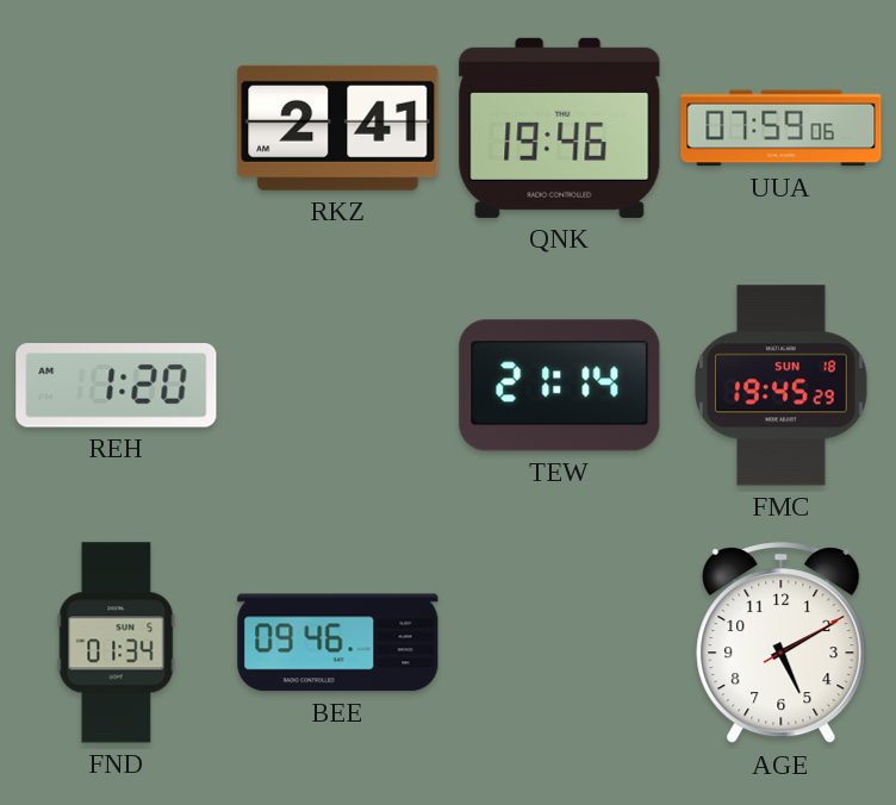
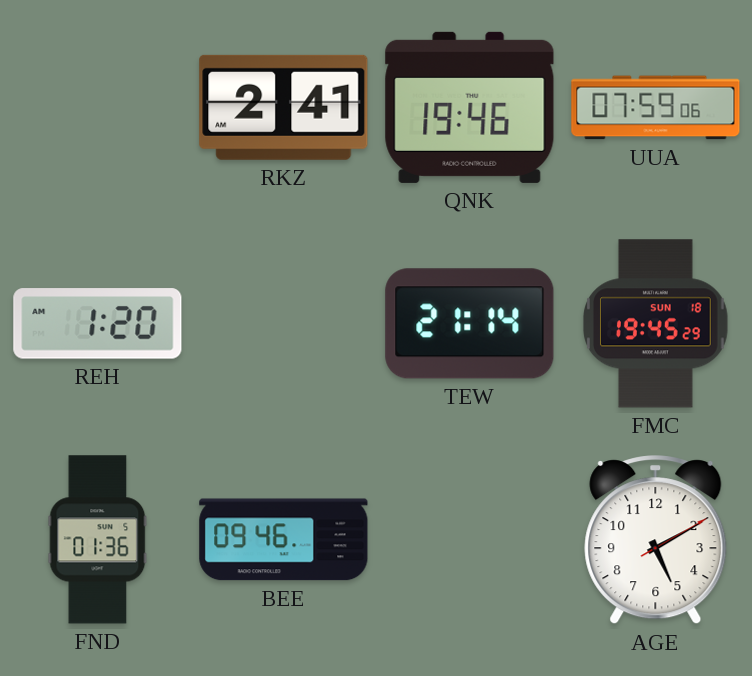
FND: 01:34 -> 01:36
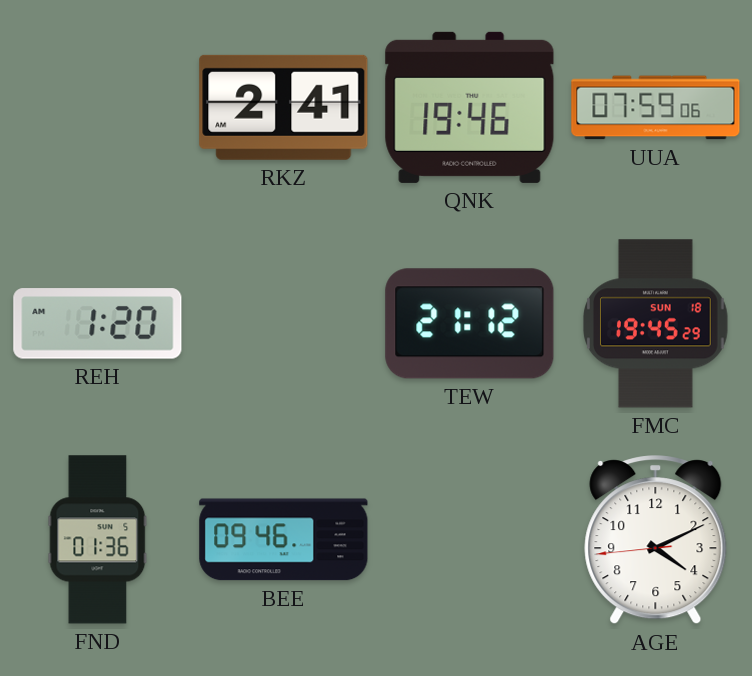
TEW: 21:14 -> 21:12
AGE: 5:10 -> 4:10
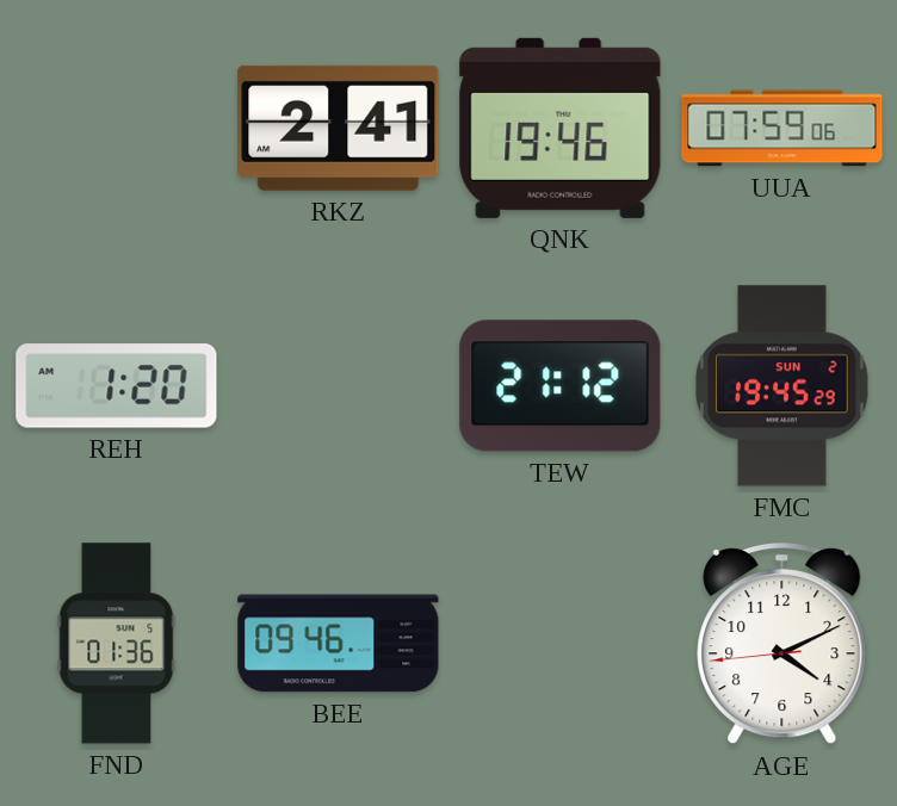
FMC date: SUN 18 -> SUN 2
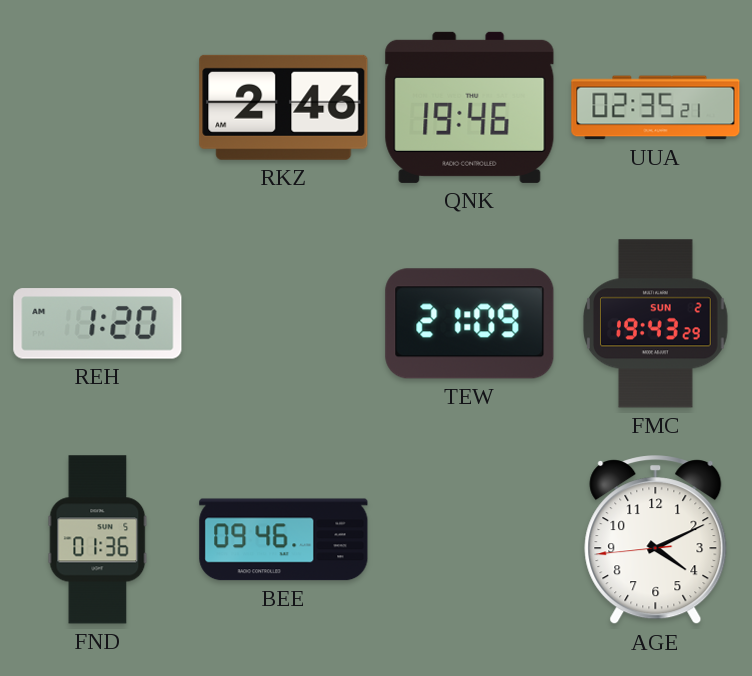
RKZ: 2:41 -> 2:46
UUA: 07:59 -> 02:35
TEW: 21:12 -> 21:09
FMC: 19:45 -> 19:43
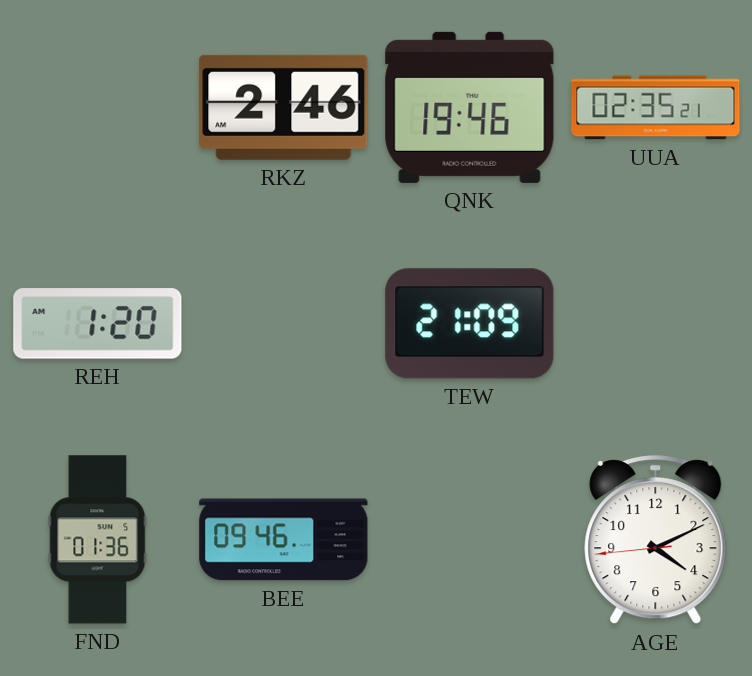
FMC: 19:43 -> none
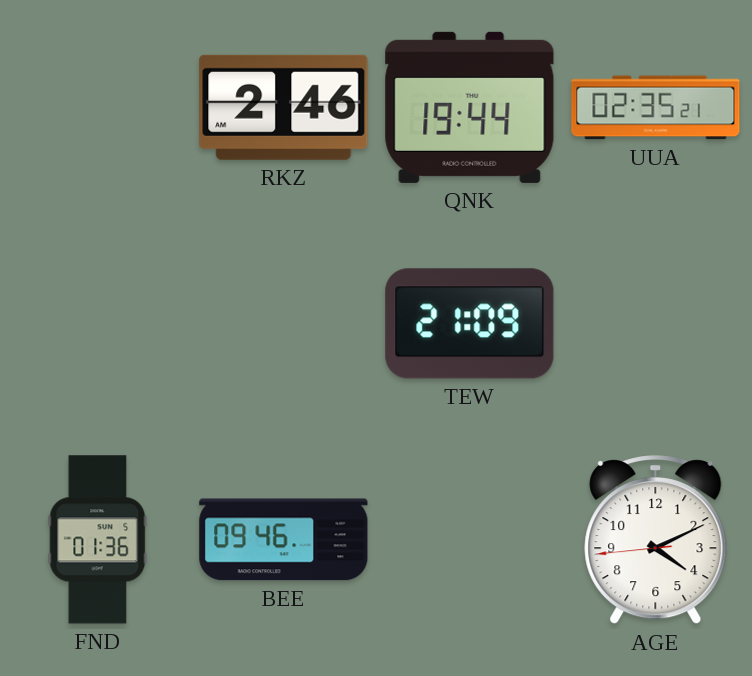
QNK: 19:46 -> 19:44
REH: 1:20 -> none
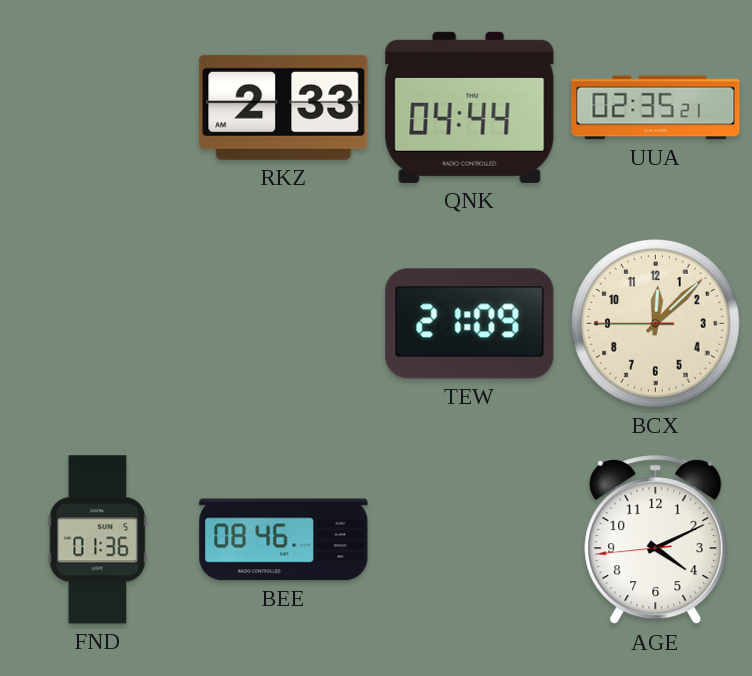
RKZ: 2:46 -> 2:33
QNK: 19:44 -> 04:44
BCX: none -> 12:07
BEE: 09:46 -> 08:46
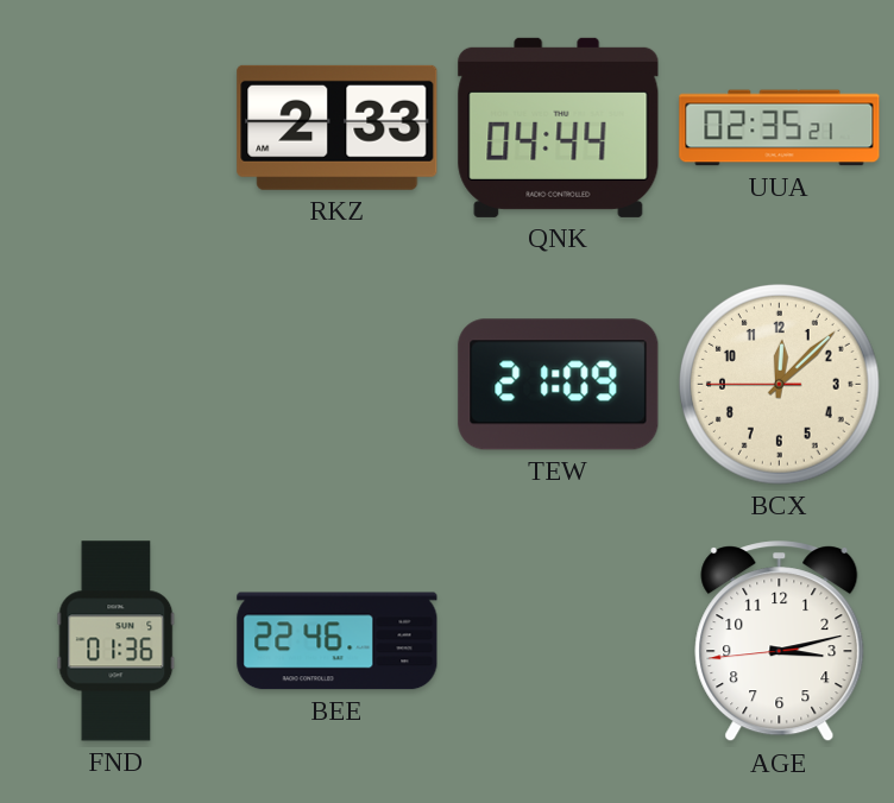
BEE: 08:46 -> 22:46
AGE: 4:10 -> 3:12
